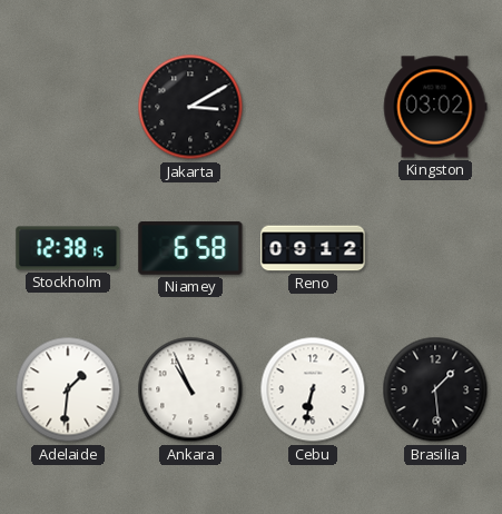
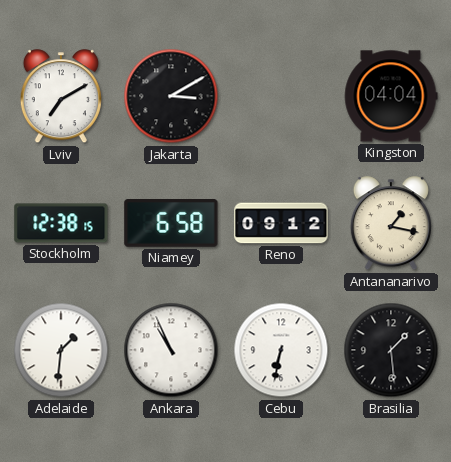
Lviv: none -> 7:10
Kingston: 03:02 -> 04:04
Antananarivo: none -> 1:17
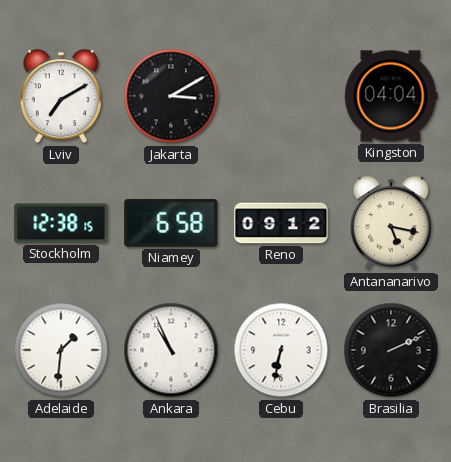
Antananarivo: 1:17 -> 5:17
Brasilia: 1:29 -> 2:11
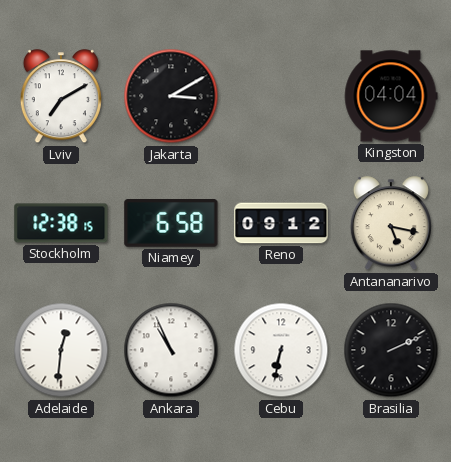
Adelaide: 1:31 -> 12:31
